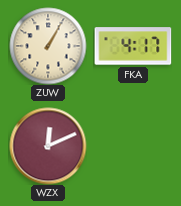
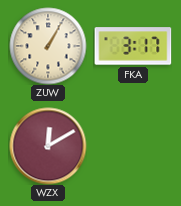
FKA: 4:17 -> 3:17
WZX: 12:11 -> 12:10
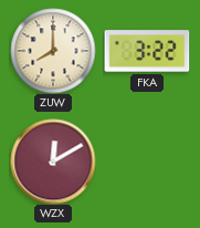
ZUW: 1:05 -> 8:00
FKA: 3:17 -> 3:22
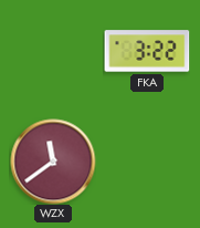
ZUW: 8:00 -> none
WZX: 12:10 -> 11:39
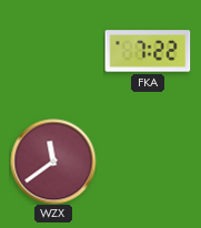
FKA: 3:22 -> 7:22
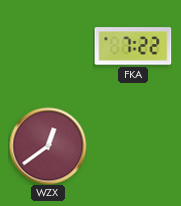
WZX: 11:39 -> 12:39
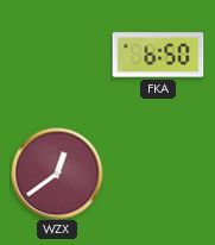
FKA: 7:22 -> 6:50
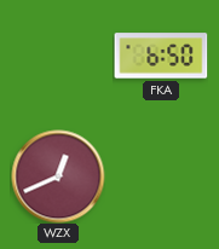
WZX: 12:39 -> 12:41
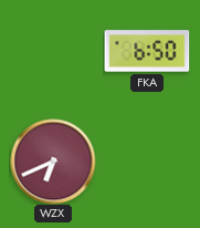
WZX: 12:41 -> 6:41
